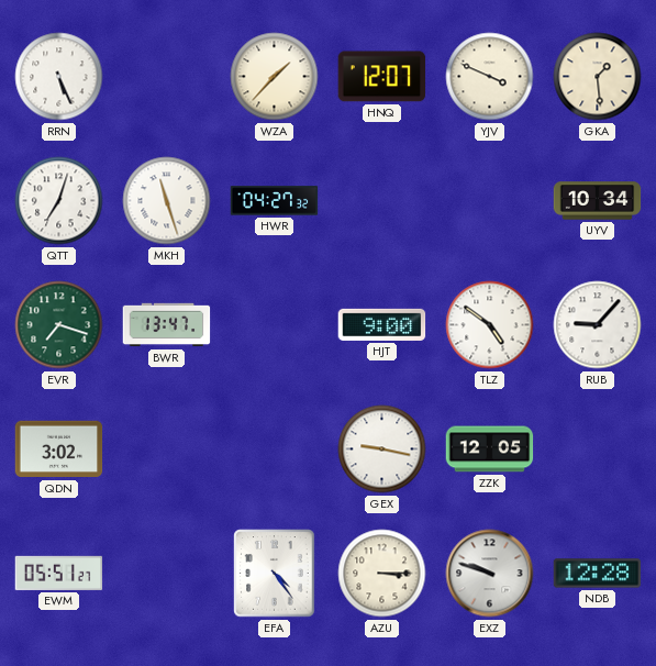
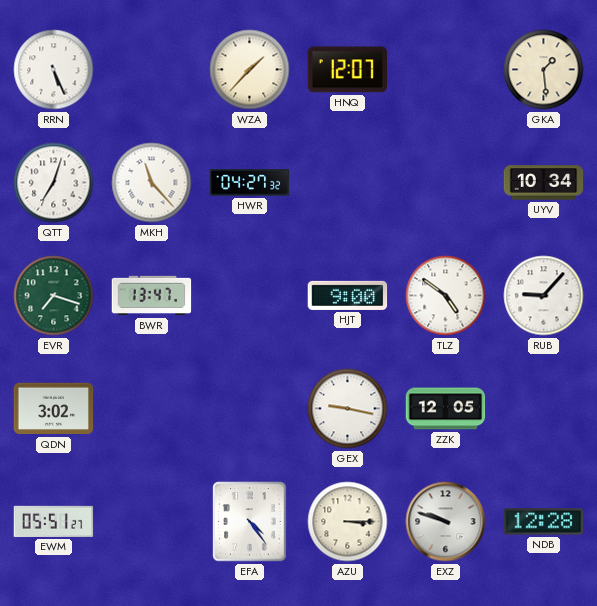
YJV: 3:49 -> none
MKH: 11:27 -> 11:23
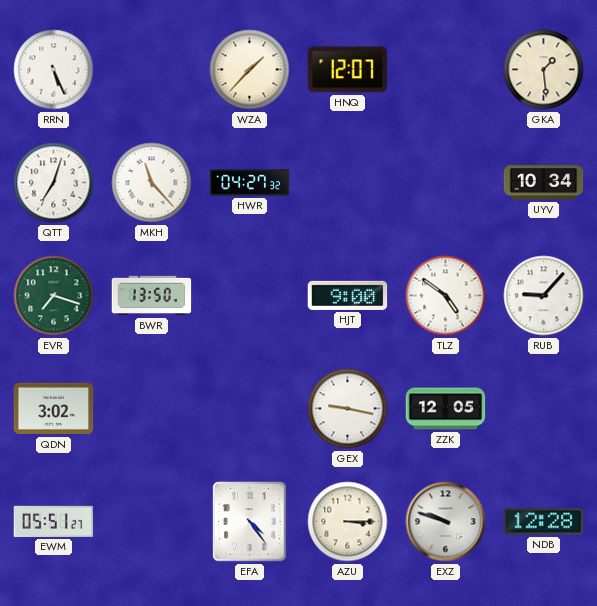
BWR: 13:47 -> 13:50
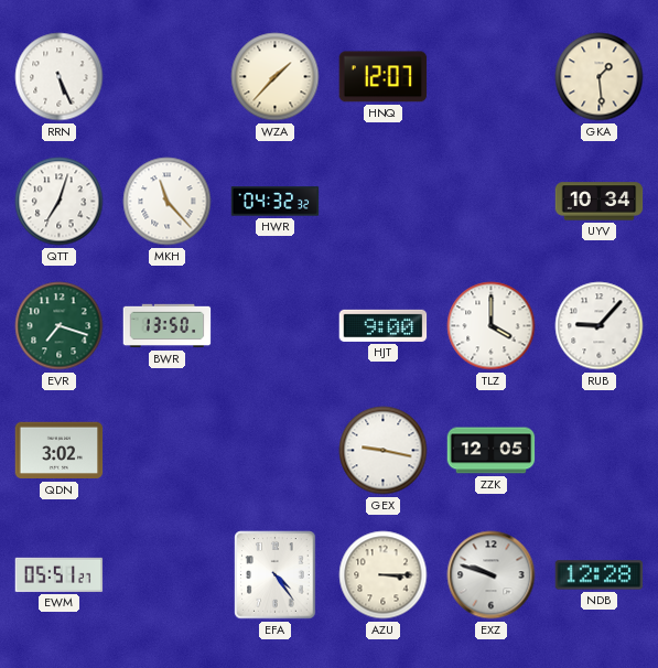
HWR: 04:27 -> 04:32
TLZ: 4:51 -> 4:00
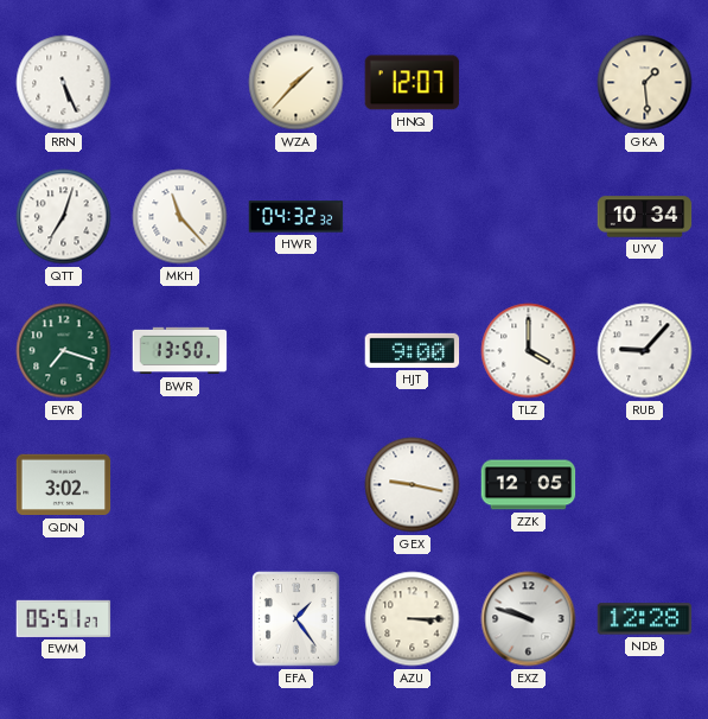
EFA: 4:24 -> 1:24
